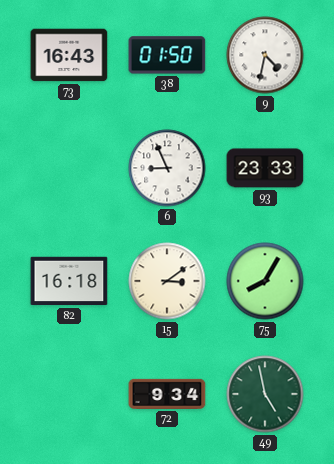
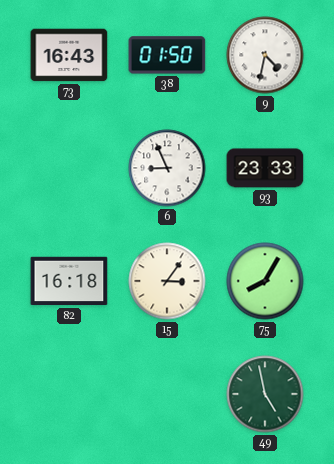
15: 3:09 -> 3:06
72: 9:34 -> none
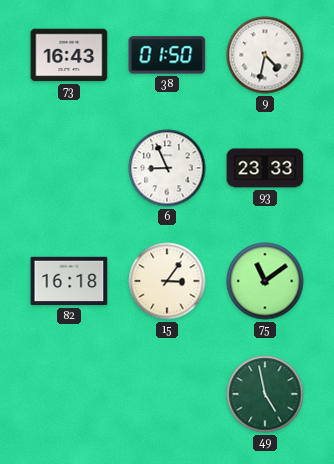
75: 8:05 -> 11:09
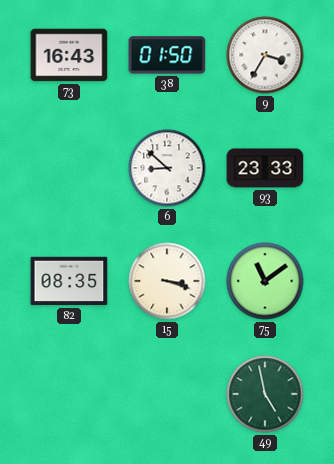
9: 4:32 -> 3:35
6: 8:56 -> 8:52
82: 16:18 -> 08:35
15: 3:06 -> 3:18
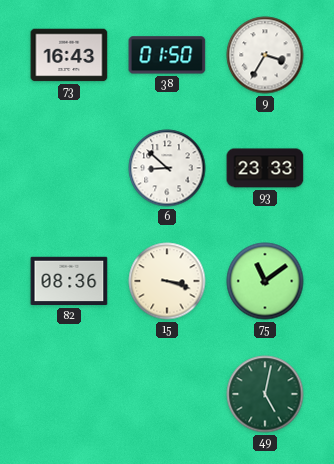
82: 08:35 -> 08:36
49: 4:58 -> 5:02
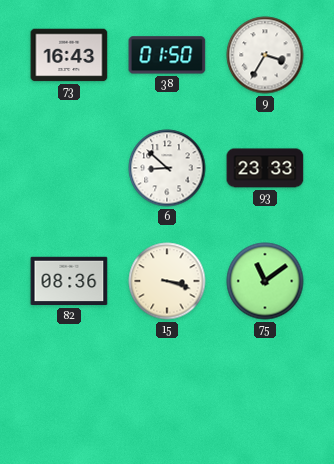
49: 5:02 -> none
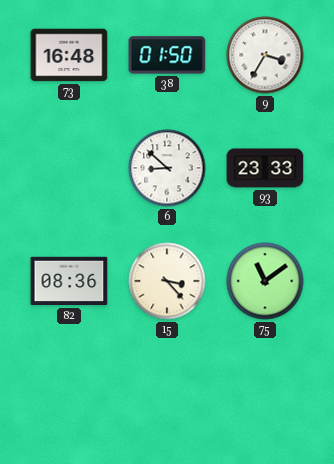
73: 16:43 -> 16:48
15: 3:18 -> 3:23
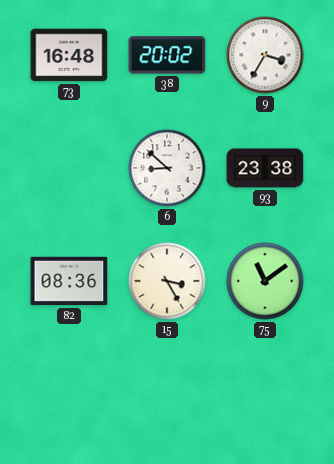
38: 01:50 -> 20:02
93: 23:33 -> 23:38
15: 3:23 -> 3:25
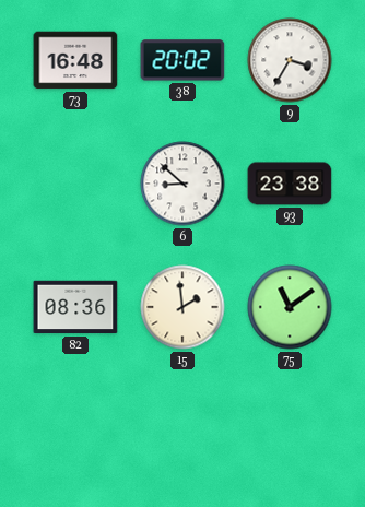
15: 3:25 -> 1:59
